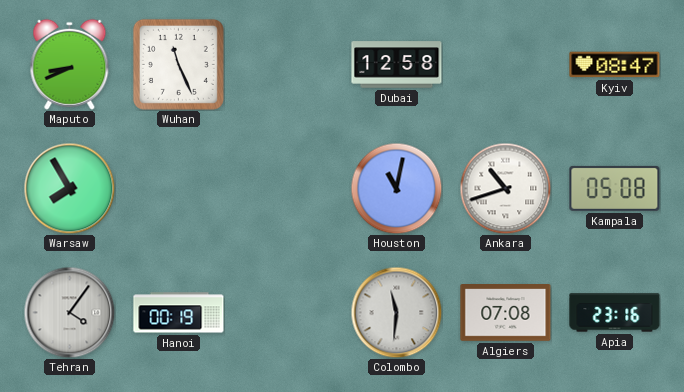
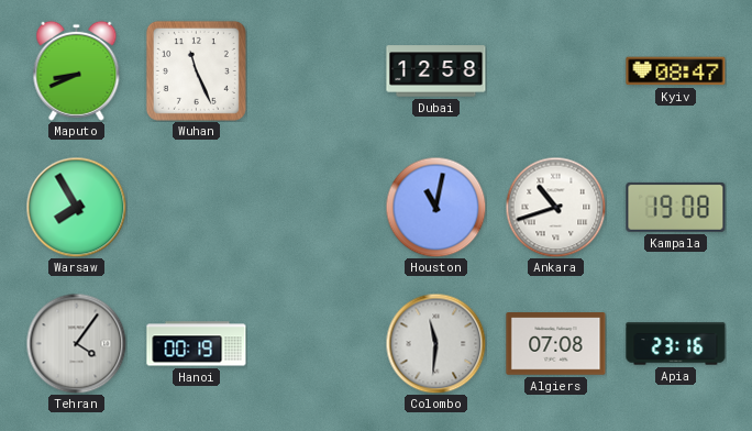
Kampala: 05:08 -> 19:08
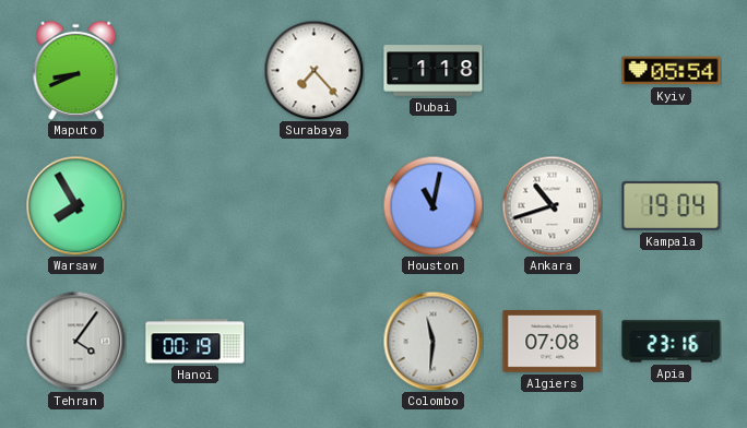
Wuhan: 11:26 -> none
Surabaya: none -> 7:23
Dubai: 12:58 -> 1:18
Kyiv: 08:47 -> 05:54
Kampala: 19:08 -> 19:04
